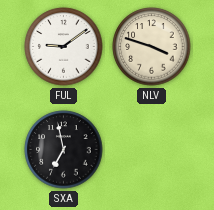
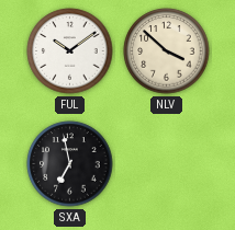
FUL: 9:09 -> 10:09
NLV: 3:48 -> 3:52
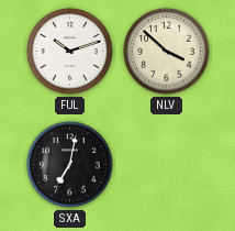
FUL: 10:09 -> 10:12
SXA: 6:58 -> 7:02
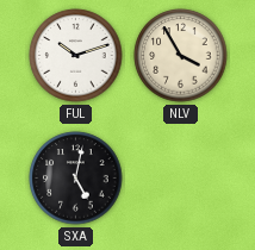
NLV: 3:52 -> 3:55
SXA: 7:02 -> 5:02
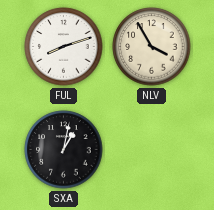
FUL: 10:12 -> 8:12
SXA: 5:02 -> 1:02
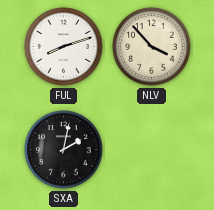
NLV: 3:55 -> 3:53
SXA: 1:02 -> 2:02
